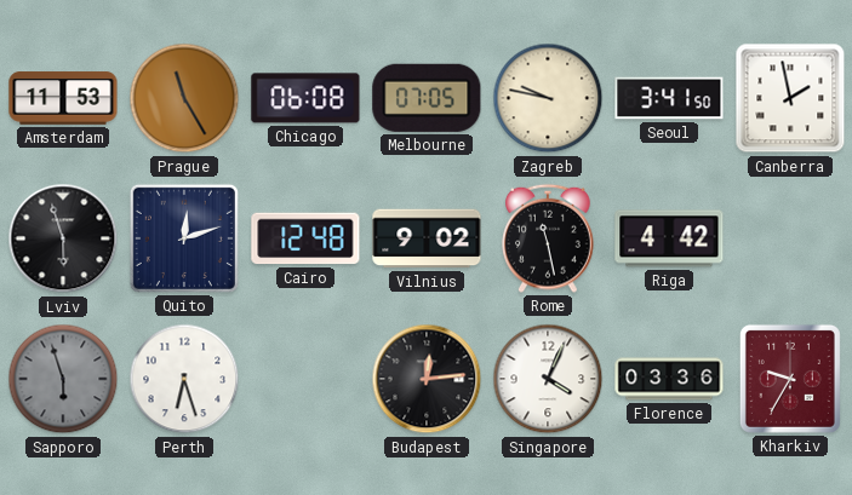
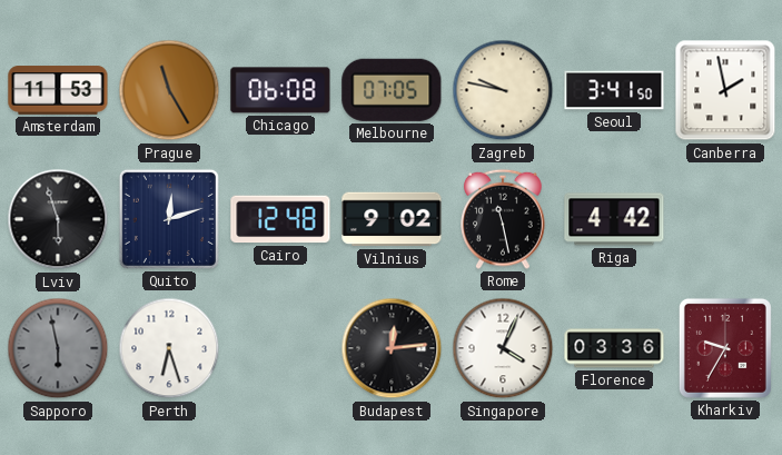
Sapporo: 5:57 -> 5:58
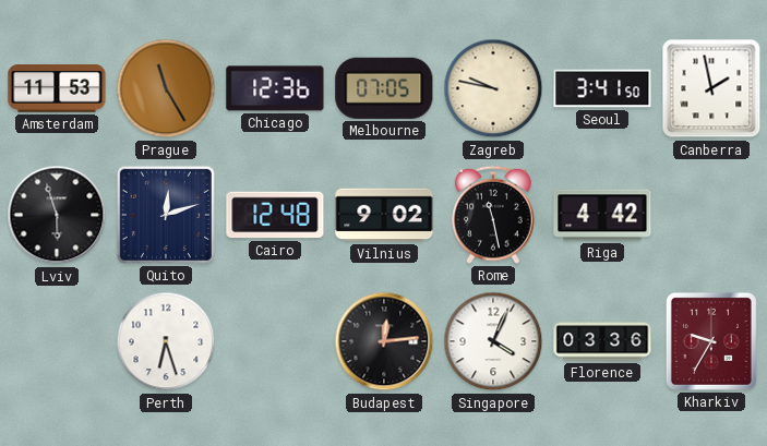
Chicago: 06:08 -> 12:36
Sapporo: 5:58 -> none
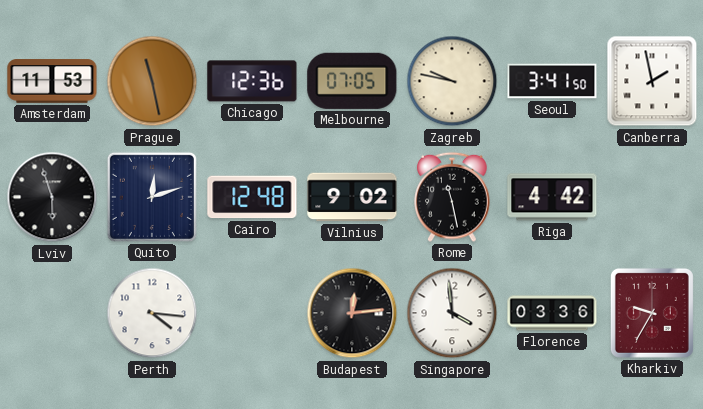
Prague: 11:25 -> 11:28
Perth: 6:27 -> 4:16
Singapore: 4:04 -> 3:59
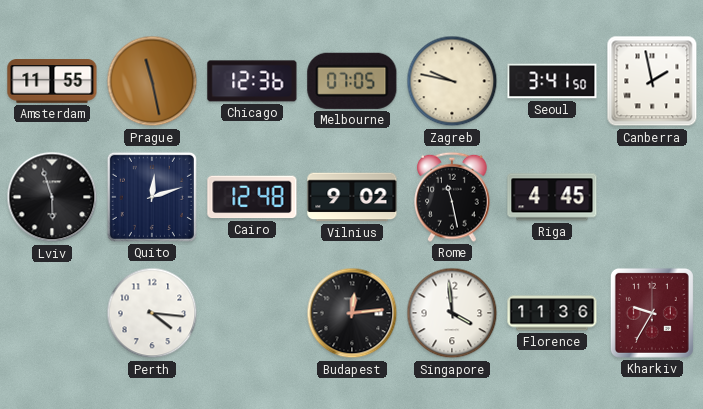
Amsterdam: 11:53 -> 11:55
Riga: 4:42 -> 4:45
Florence: 03:36 -> 11:36
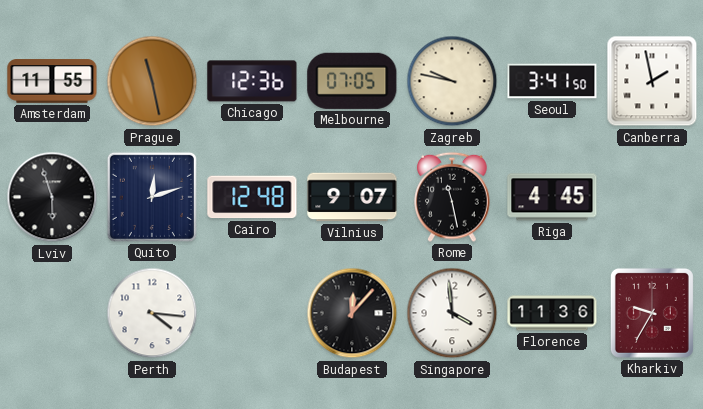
Vilnius: 9:02 -> 9:07
Budapest: 12:14 -> 12:07
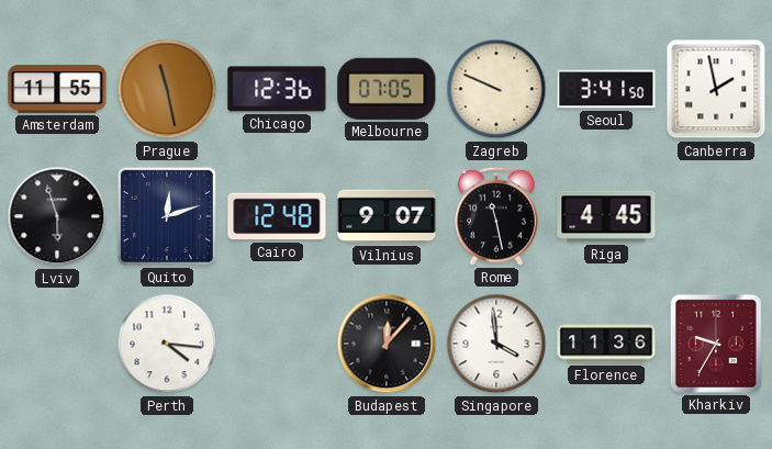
Zagreb: 9:47 -> 9:49
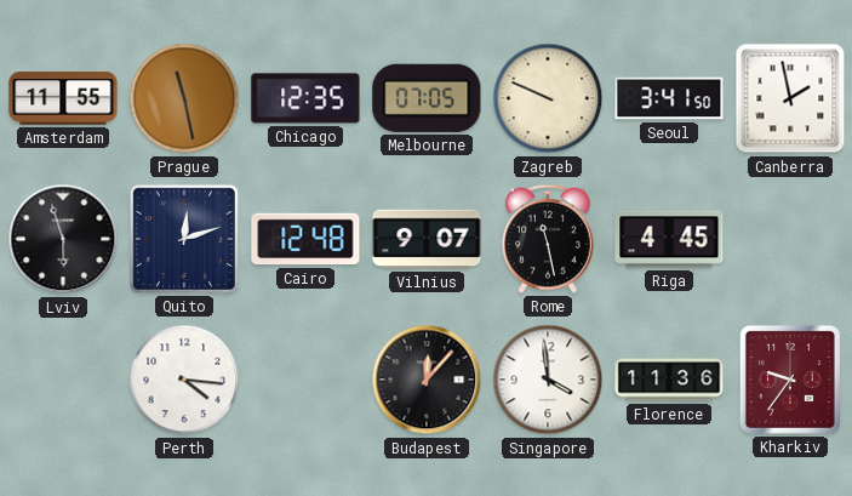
Chicago: 12:36 -> 12:35
Kharkiv: 9:35 -> 9:36
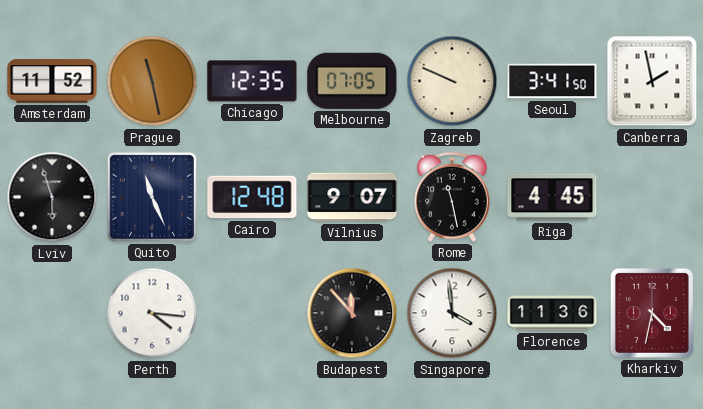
Amsterdam: 11:55 -> 11:52
Quito: 12:12 -> 11:26
Budapest: 12:07 -> 11:53
Kharkiv: 9:36 -> 4:32
